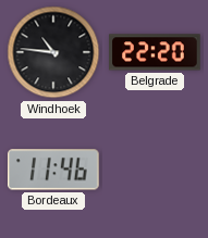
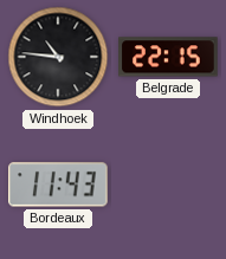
Belgrade: 22:20 -> 22:15
Bordeaux: 11:46 -> 11:43
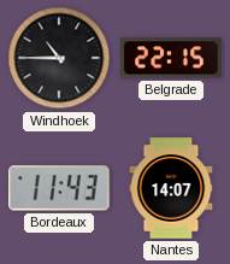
Windhoek: 10:46 -> 10:45
Nantes: none -> 14:07
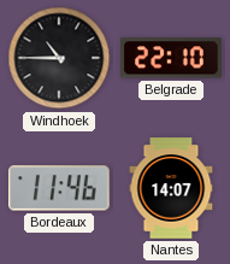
Belgrade: 22:15 -> 22:10
Bordeaux: 11:43 -> 11:46
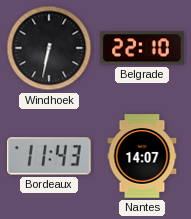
Windhoek: 10:45 -> 6:32
Bordeaux: 11:46 -> 11:43
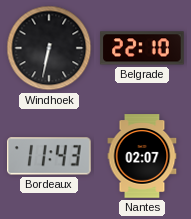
Nantes: 14:07 -> 02:07
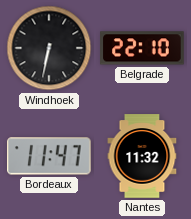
Bordeaux: 11:43 -> 11:47
Nantes: 02:07 -> 11:32
